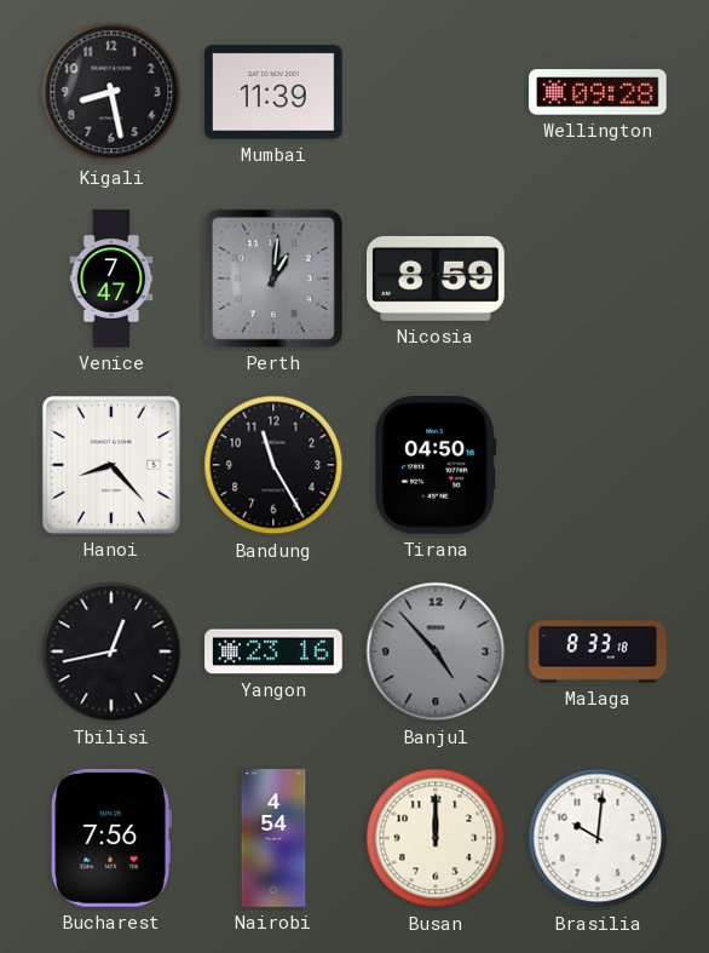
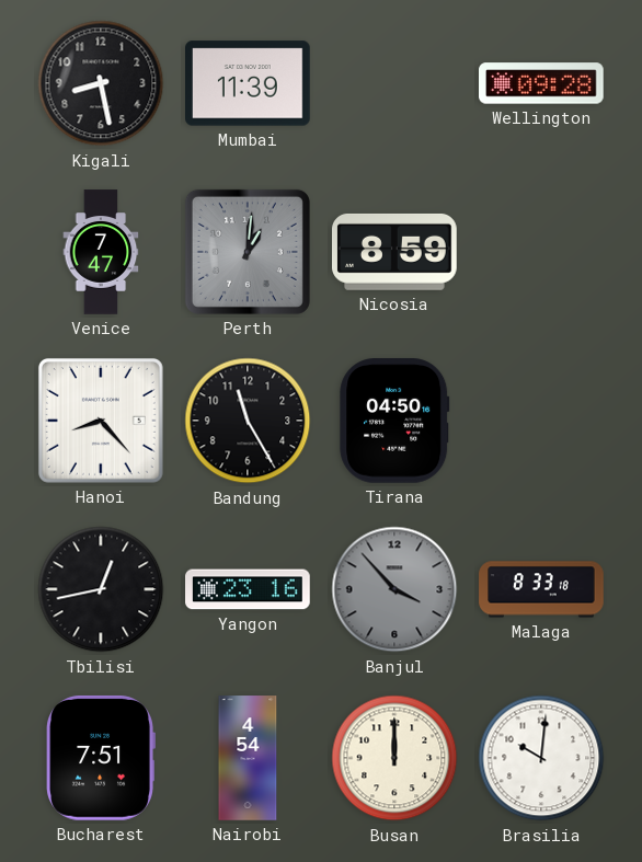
Banjul: 4:53 -> 3:53
Bucharest: 7:56 -> 7:51
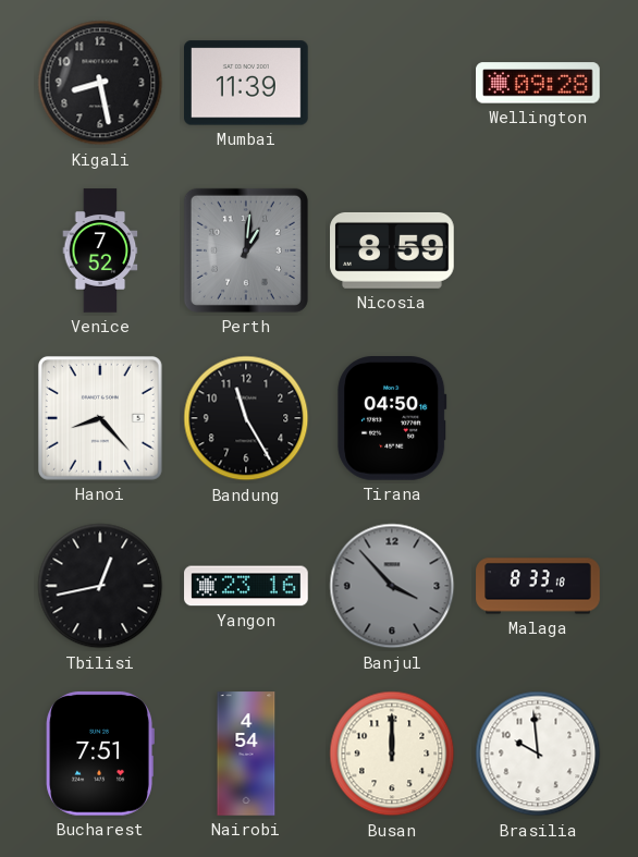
Venice: 7:47 -> 7:52
Brasilia: 10:01 -> 9:59
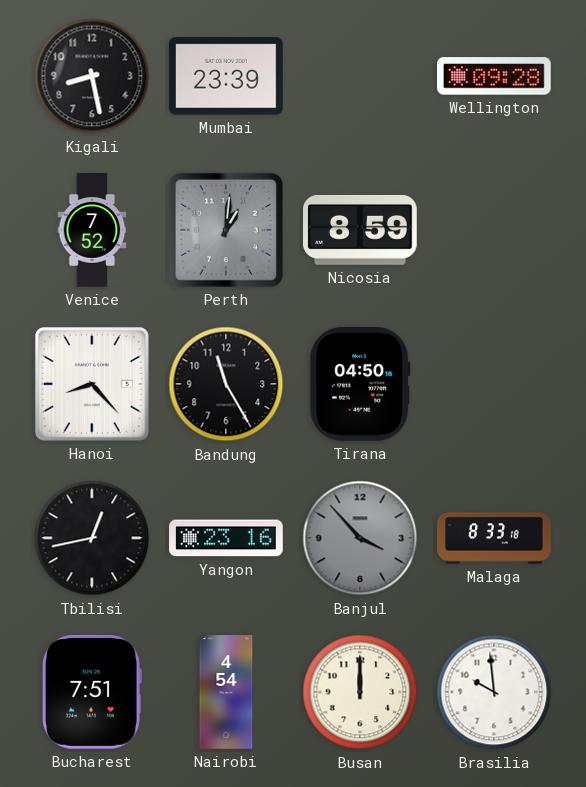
Mumbai: 11:39 -> 23:39
